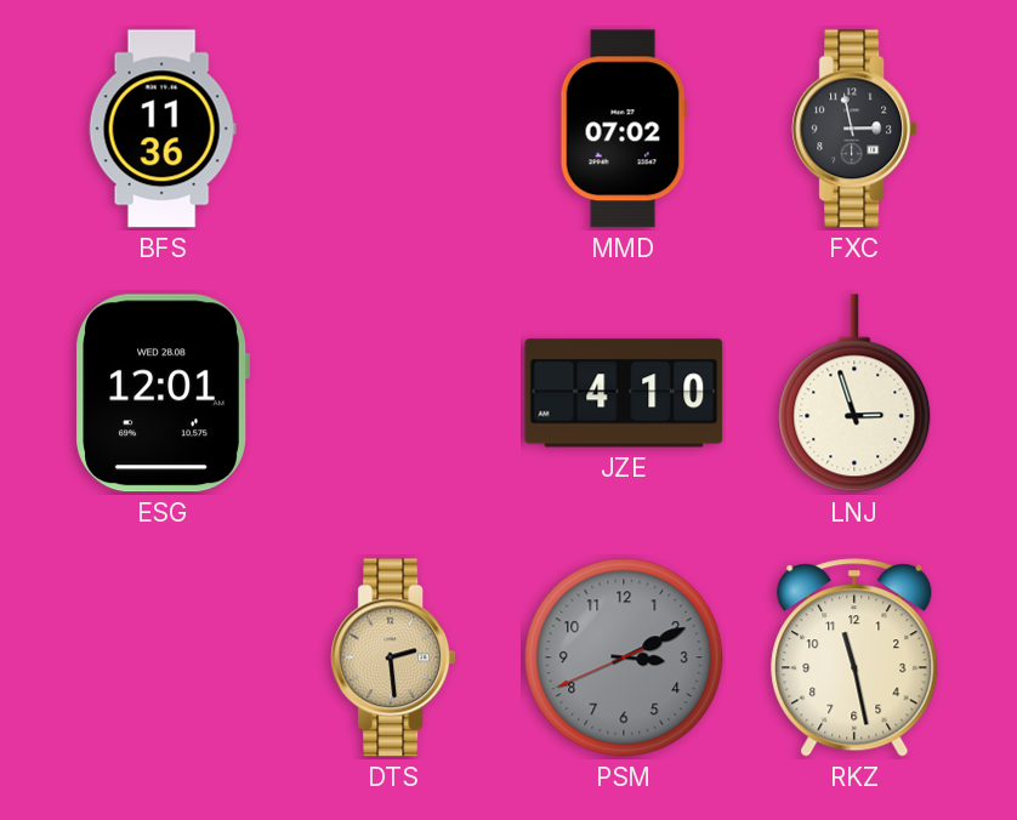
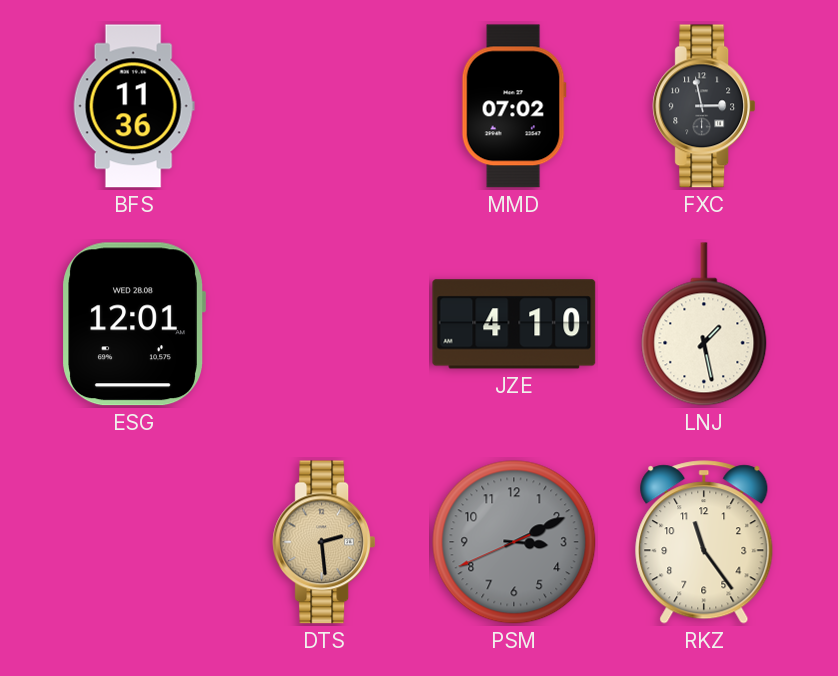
LNJ: 2:57 -> 1:28
RKZ: 11:28 -> 11:24
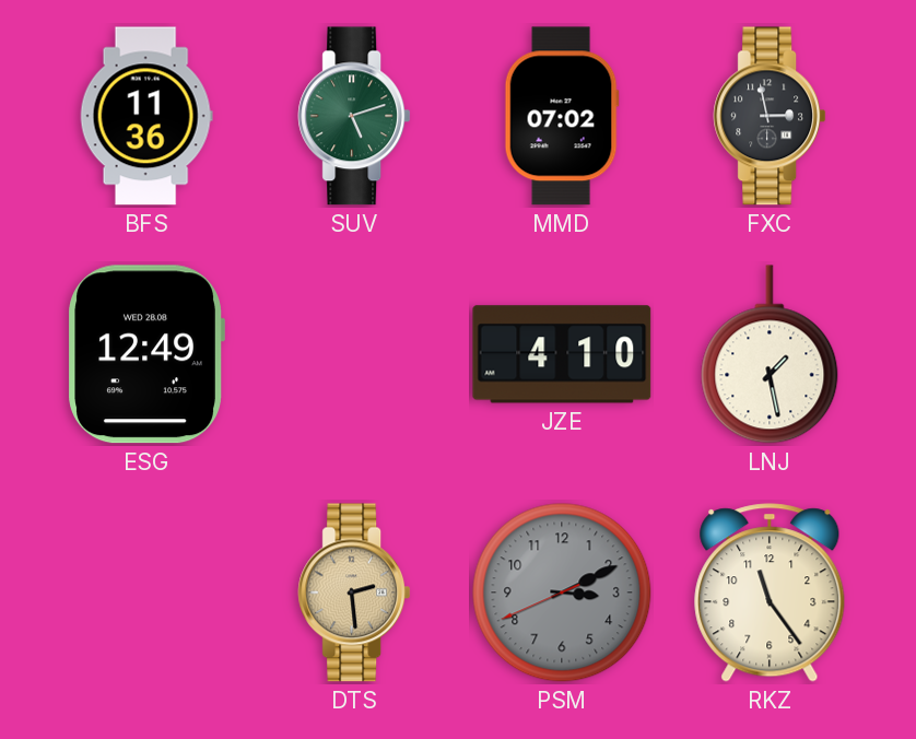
SUV: none -> 5:12
ESG: 12:01 -> 12:49
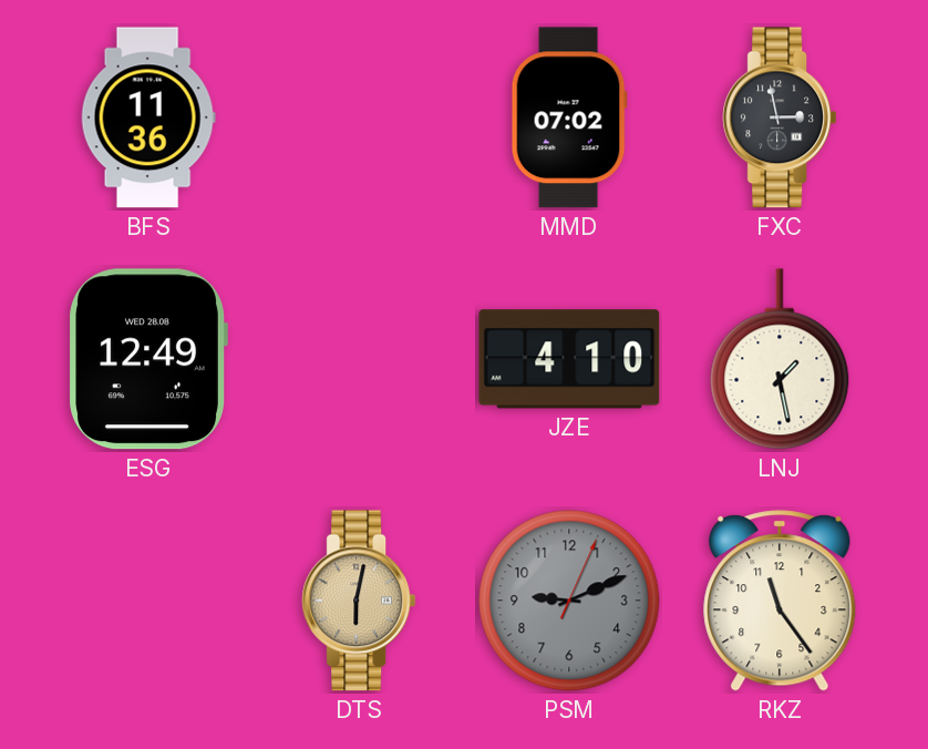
SUV: 5:12 -> none
DTS: 2:29 -> 6:02
PSM: 3:10 -> 9:11
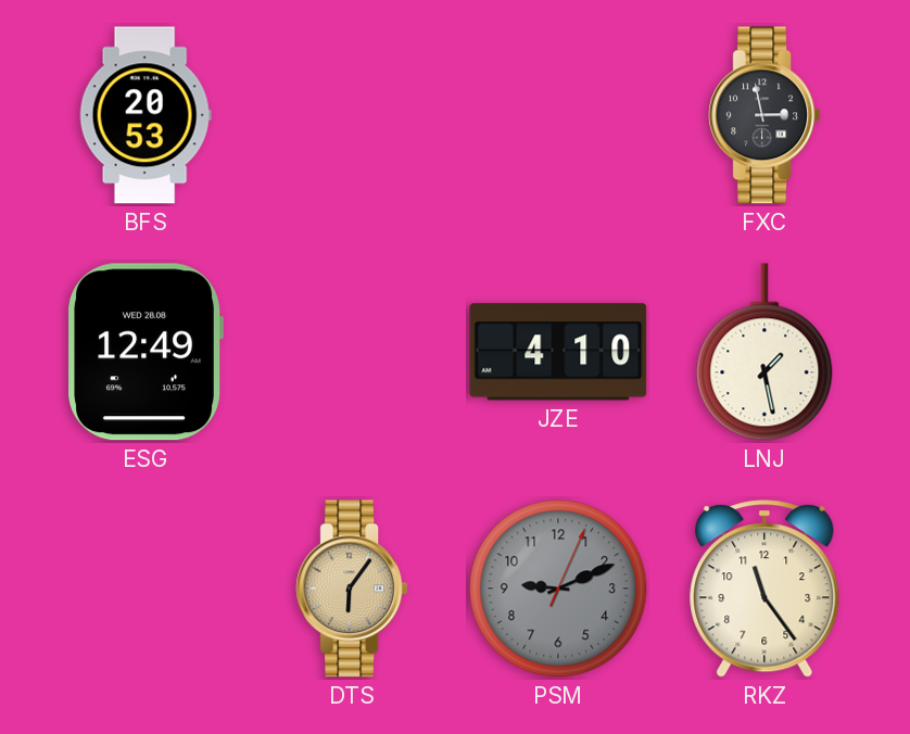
BFS: 11:36 -> 20:53
MMD: 07:02 -> none
DTS: 6:02 -> 6:06
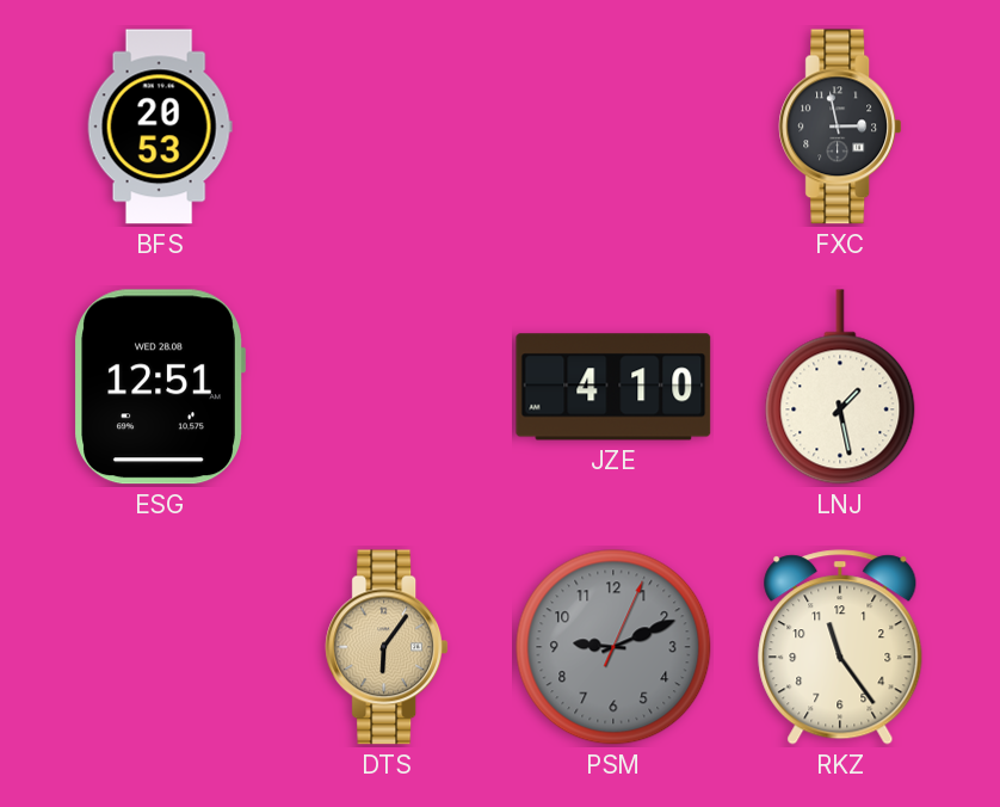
ESG: 12:49 -> 12:51
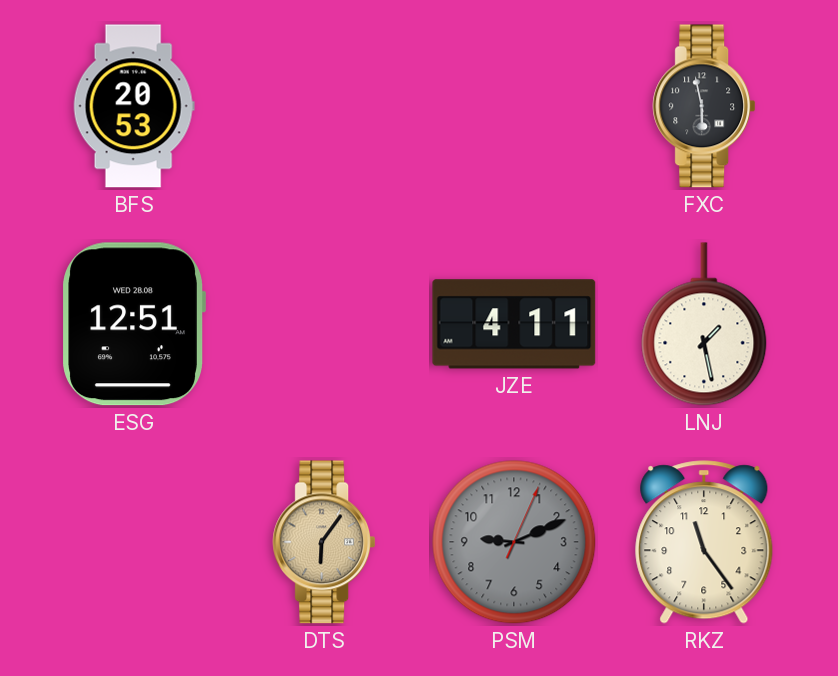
FXC: 2:58 -> 5:58
JZE: 4:10 -> 4:11
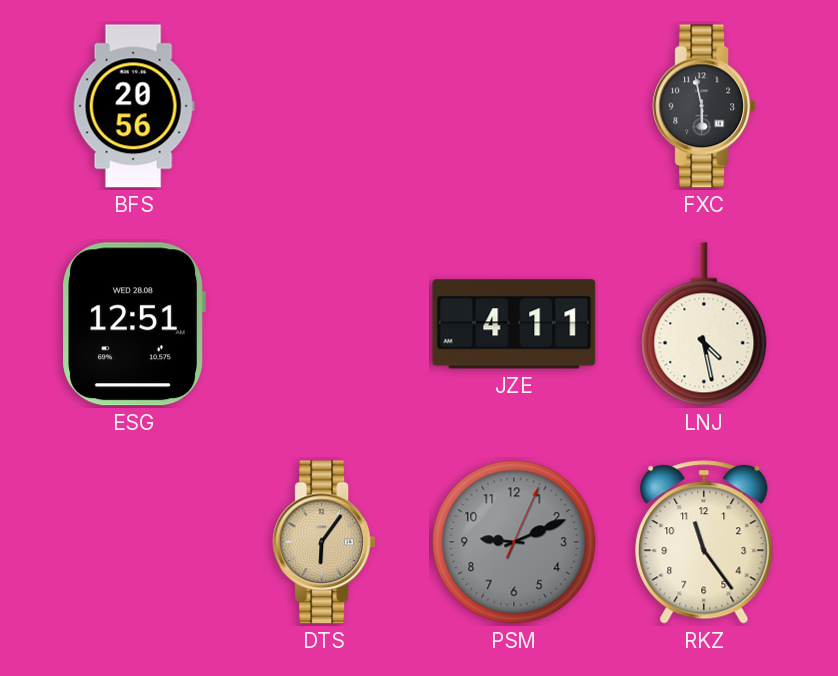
BFS: 20:53 -> 20:56
LNJ: 1:28 -> 4:28
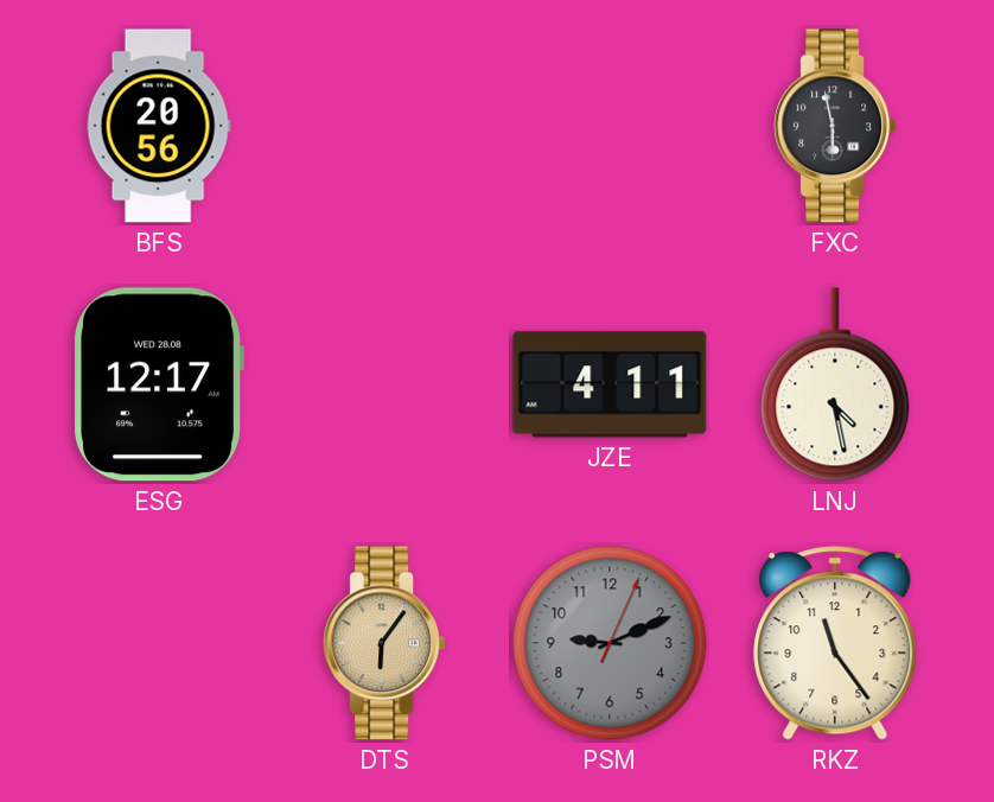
ESG: 12:51 -> 12:17
